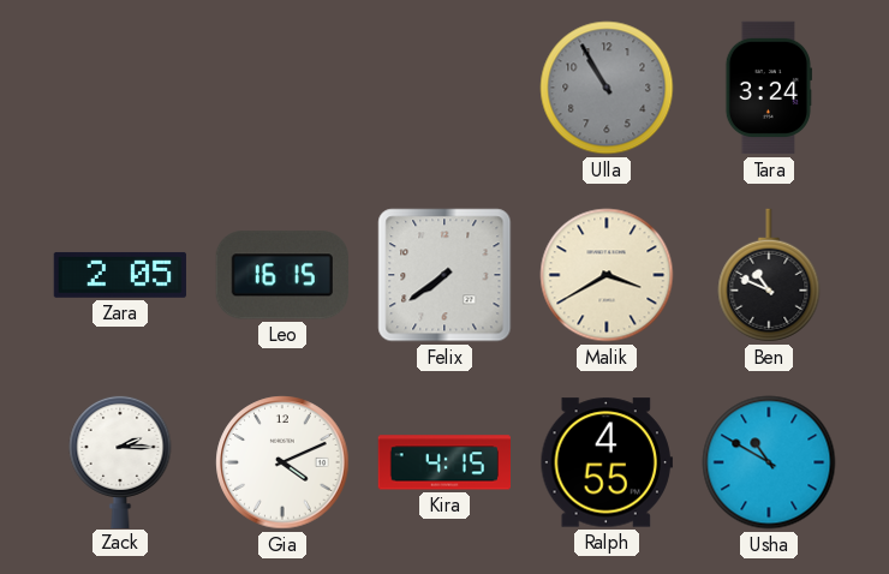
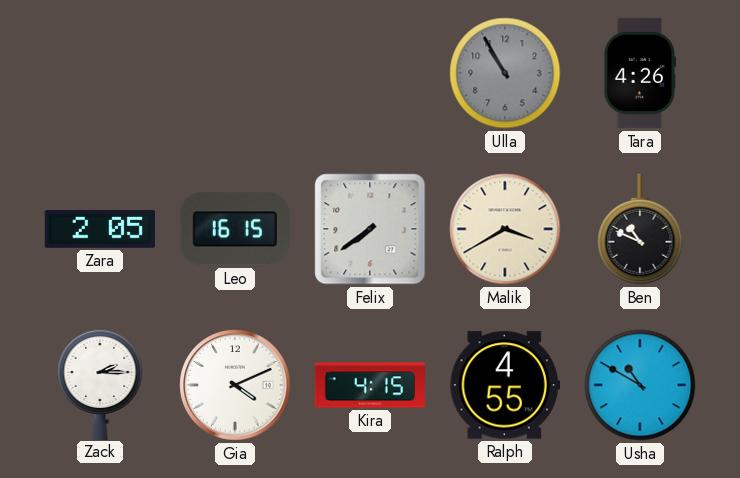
Tara: 3:24 -> 4:26
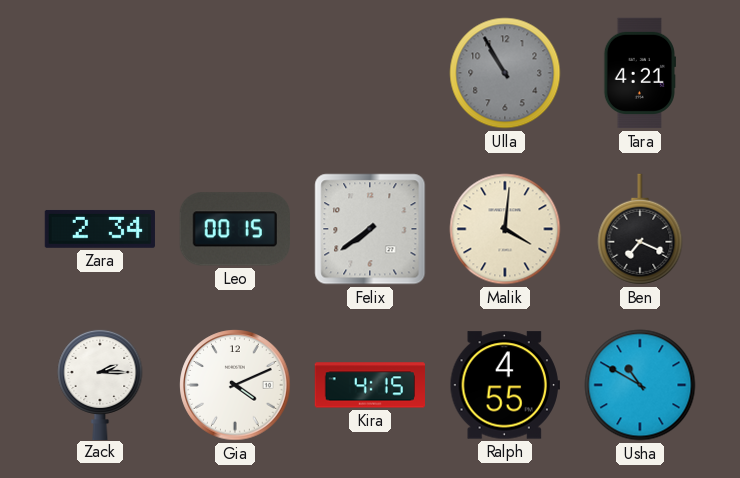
Tara: 4:26 -> 4:21
Zara: 2:05 -> 2:34
Leo: 16:15 -> 00:15
Malik: 3:40 -> 4:01
Ben: 10:49 -> 7:19
